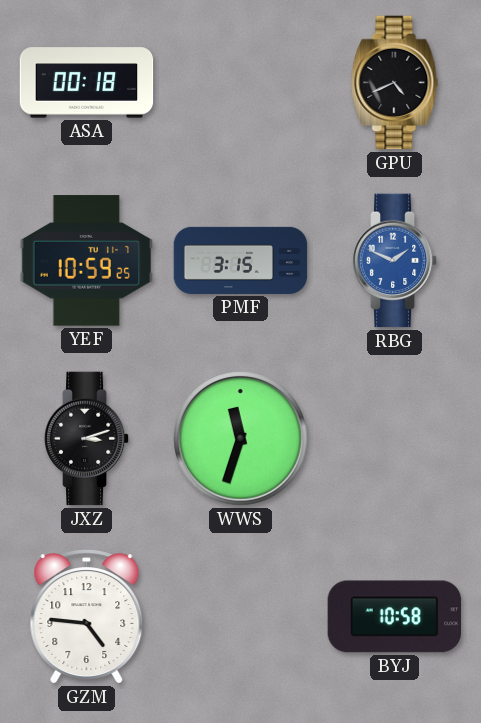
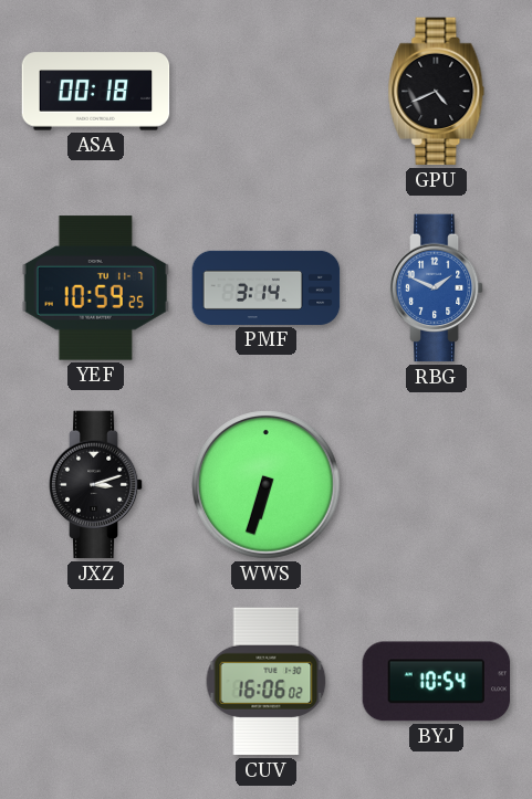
PMF: 3:15 -> 3:14
WWS: 11:33 -> 6:33
GZM: 4:46 -> none
CUV: none -> 16:06
BYJ: 10:58 -> 10:54
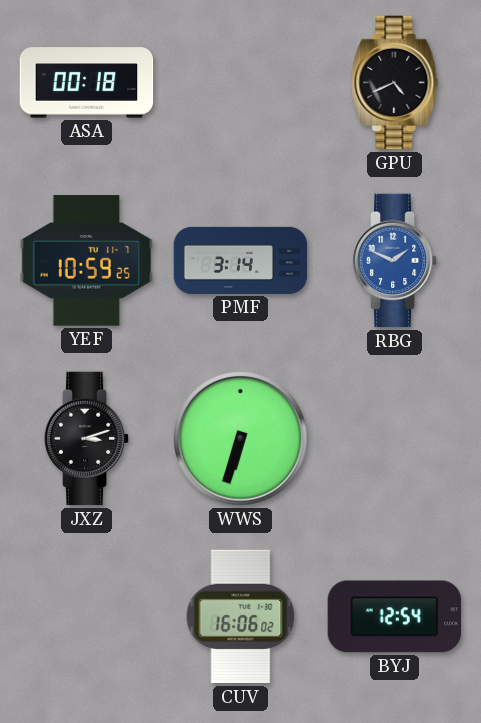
BYJ: 10:54 -> 12:54
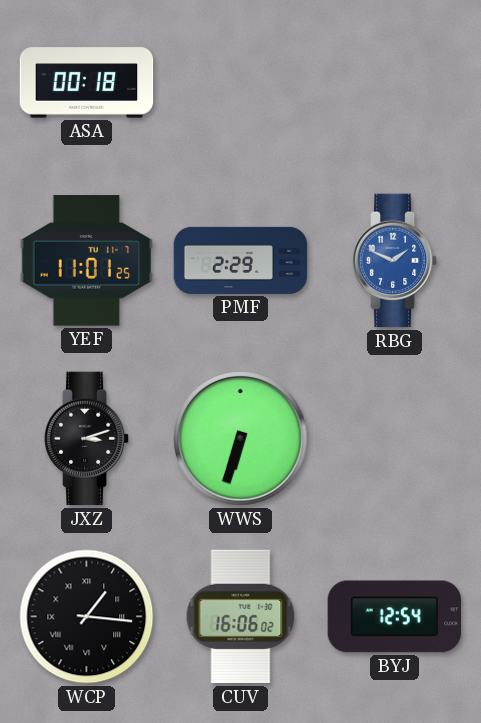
GPU: 4:41 -> none
YEF: 10:59 -> 11:01
PMF: 3:14 -> 2:29
WCP: none -> 1:16
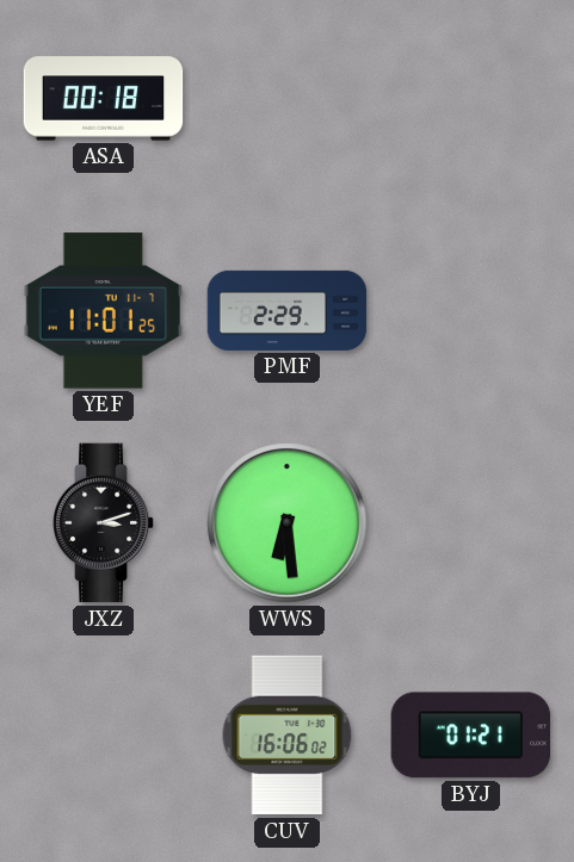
RBG: 1:49 -> none
WWS: 6:33 -> 6:29
WCP: 1:16 -> none
BYJ: 12:54 -> 01:21
